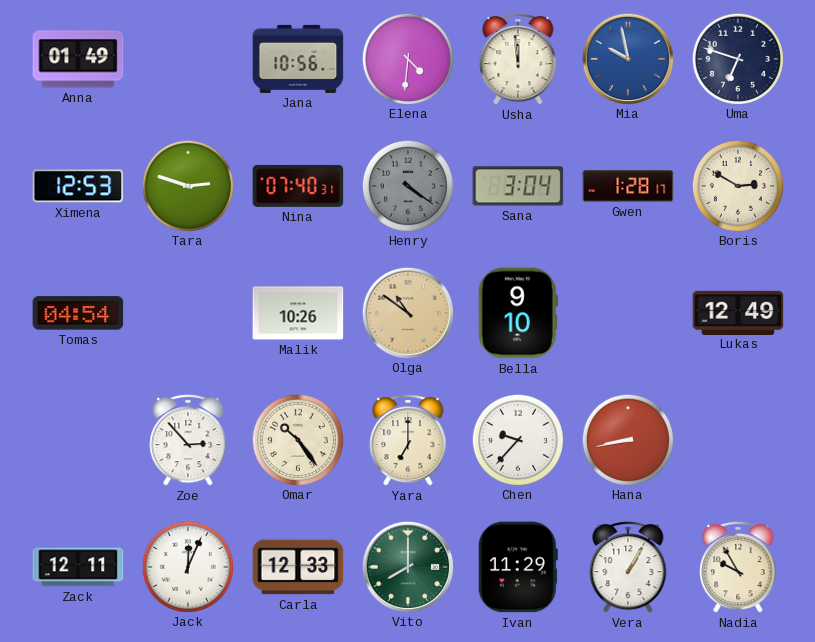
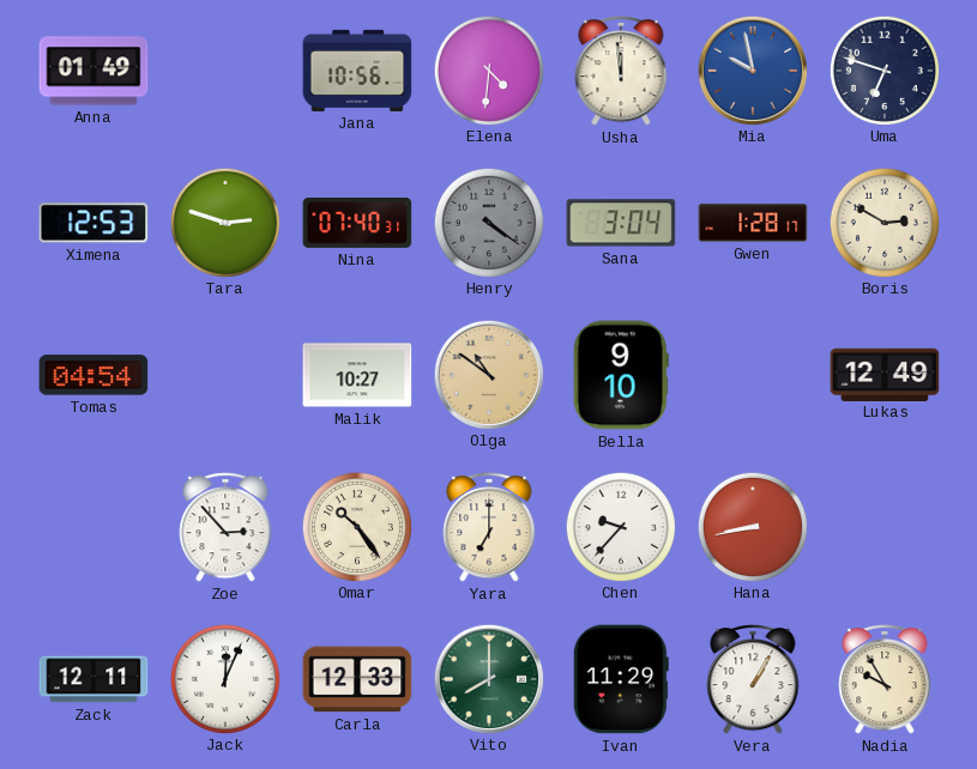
Malik: 10:26 -> 10:27
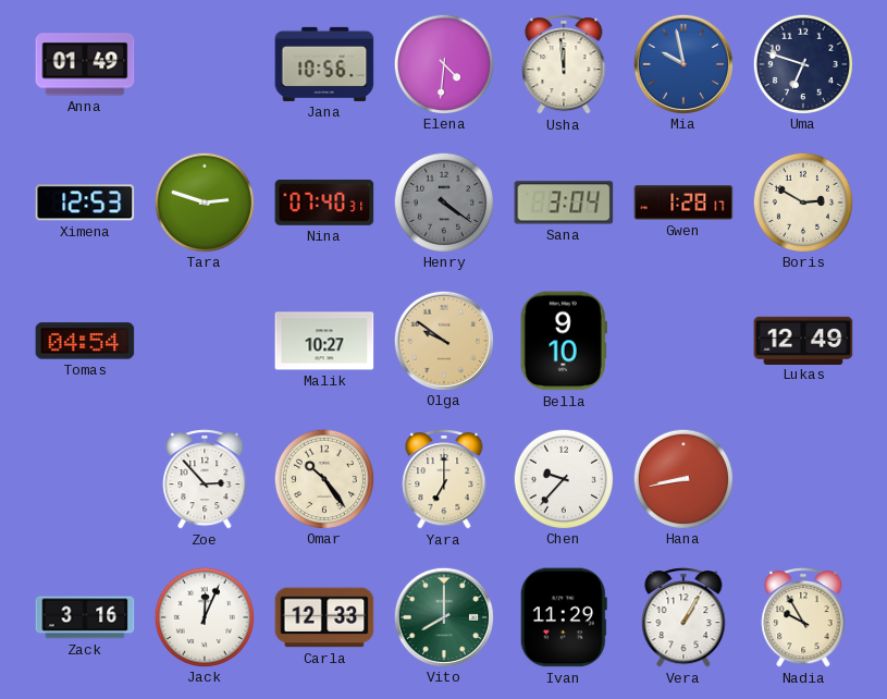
Olga: 10:51 -> 9:51
Zack: 12:11 -> 3:16
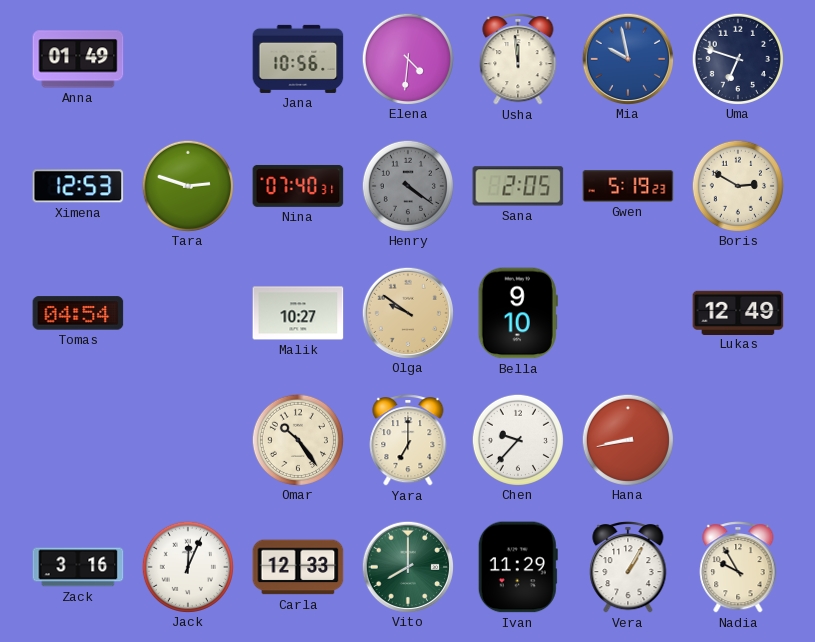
Sana: 3:04 -> 2:05
Gwen: 1:28 -> 5:19
Zoe: 2:53 -> none
